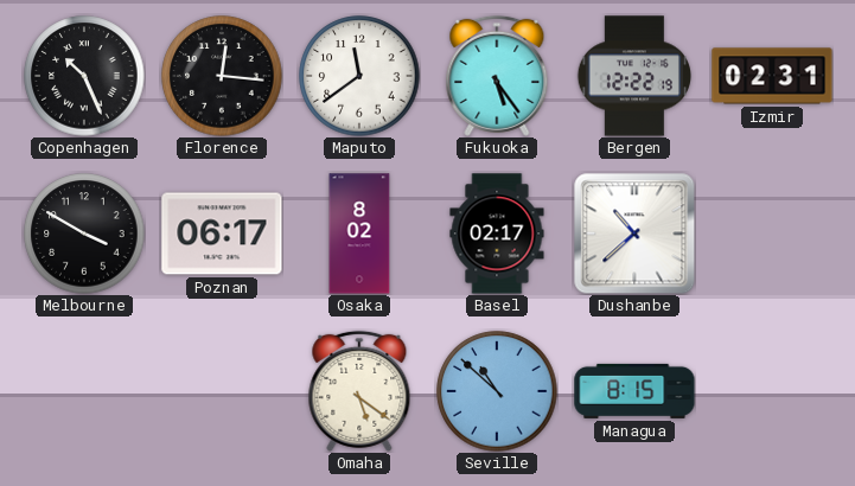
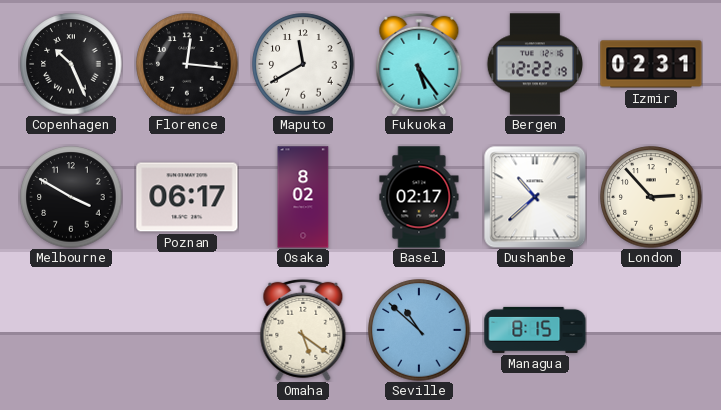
Maputo: 11:39 -> 11:40
London: none -> 2:53
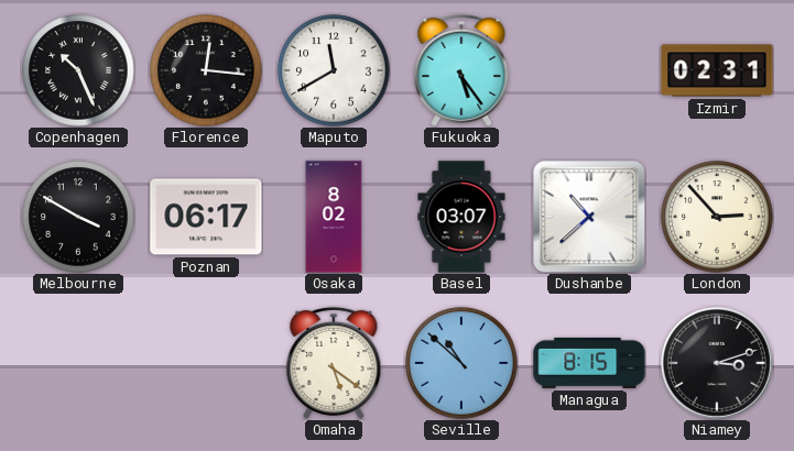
Bergen: 12:22 -> none
Basel: 02:17 -> 03:07
Niamey: none -> 3:12
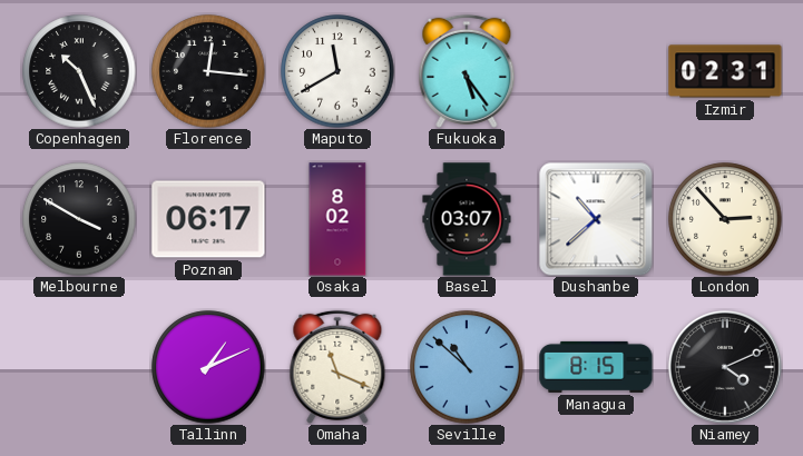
Tallinn: none -> 1:11
Omaha: 5:21 -> 11:19
Niamey: 3:12 -> 4:11
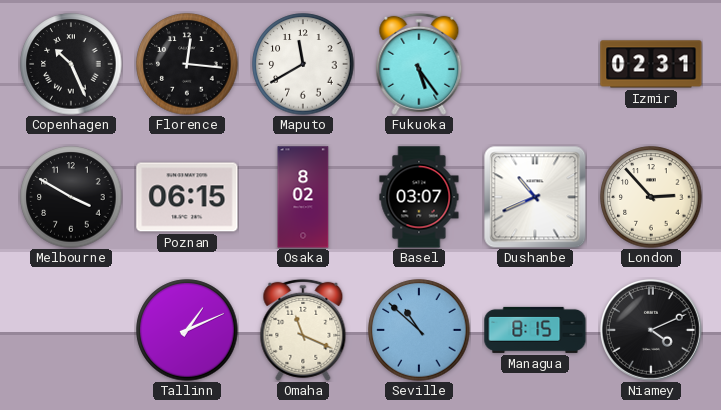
Poznan: 06:17 -> 06:15
Dushanbe: 10:38 -> 10:41
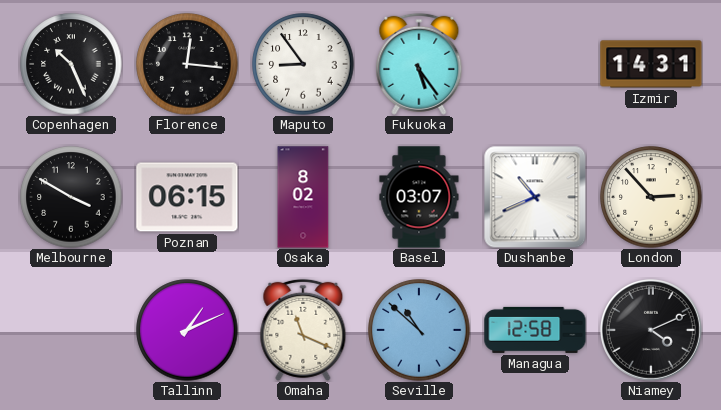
Maputo: 11:40 -> 8:54
Izmir: 02:31 -> 14:31
Managua: 8:15 -> 12:58
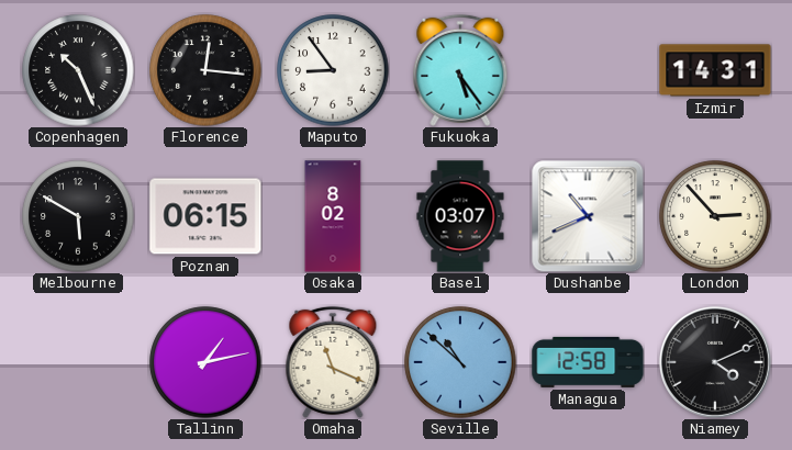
Melbourne: 3:50 -> 5:50
Tallinn: 1:11 -> 1:13
